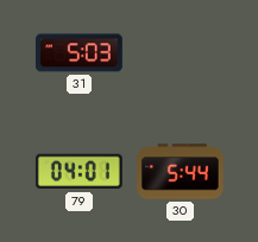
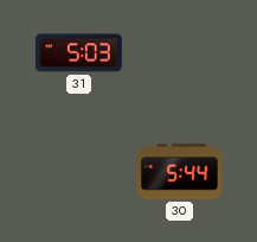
79: 04:01 -> none
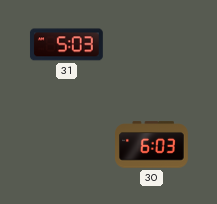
30: 5:44 -> 6:03
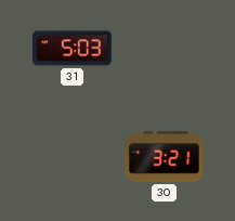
30: 6:03 -> 3:21
